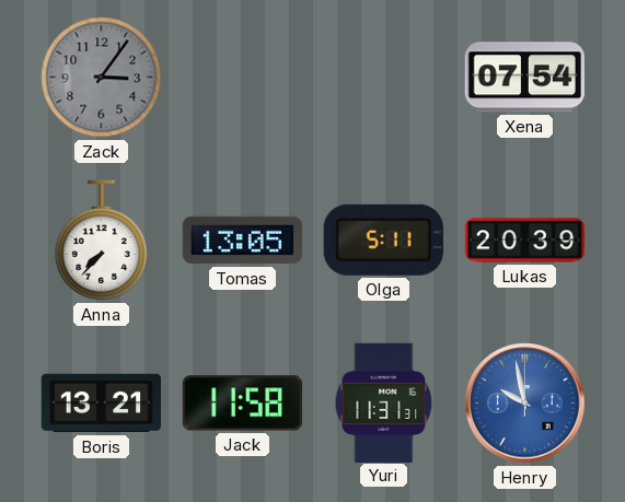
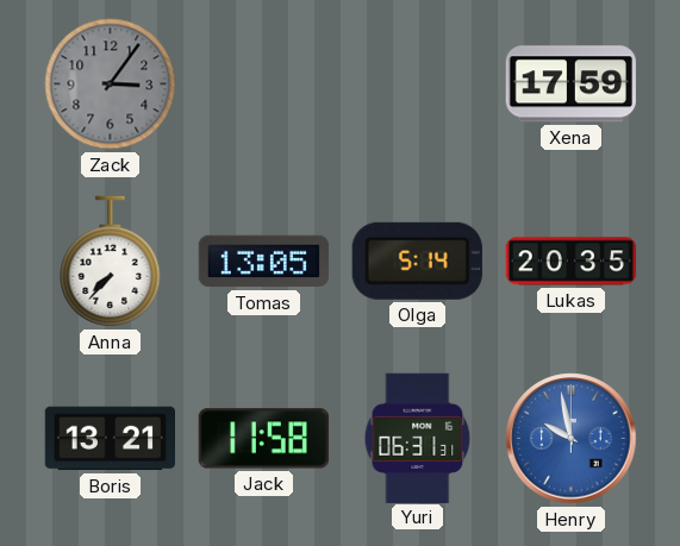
Xena: 07:54 -> 17:59
Olga: 5:11 -> 5:14
Lukas: 20:39 -> 20:35
Yuri: 11:31 -> 06:31
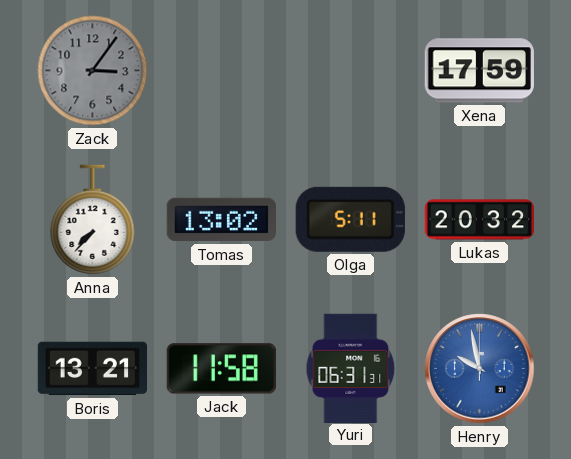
Tomas: 13:05 -> 13:02
Olga: 5:14 -> 5:11
Lukas: 20:35 -> 20:32
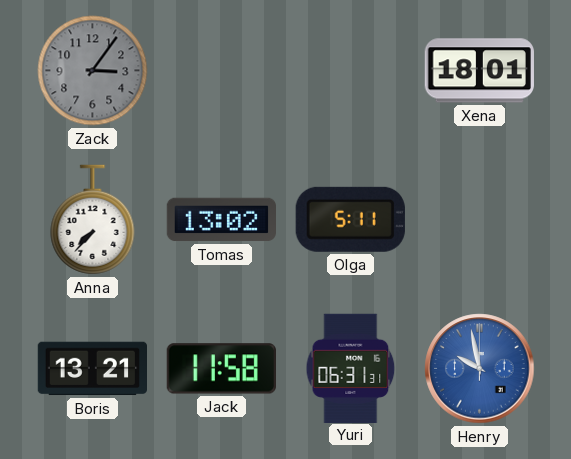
Xena: 17:59 -> 18:01
Lukas: 20:32 -> none
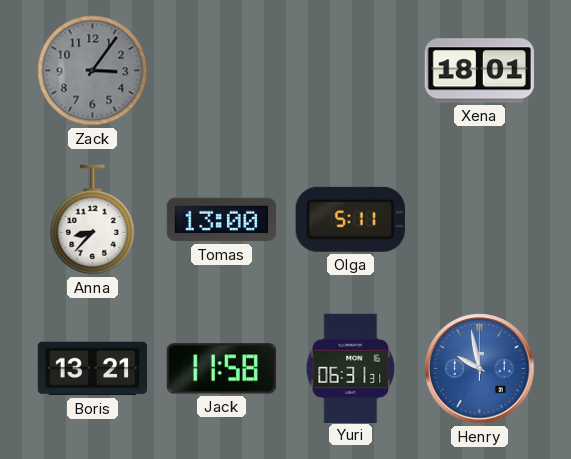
Anna: 7:37 -> 8:37
Tomas: 13:02 -> 13:00
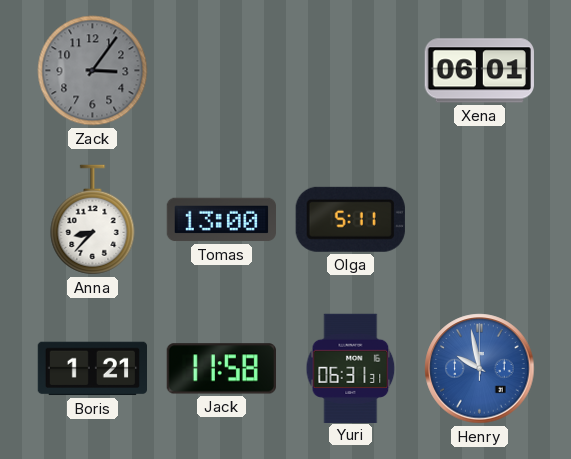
Xena: 18:01 -> 06:01
Boris: 13:21 -> 1:21
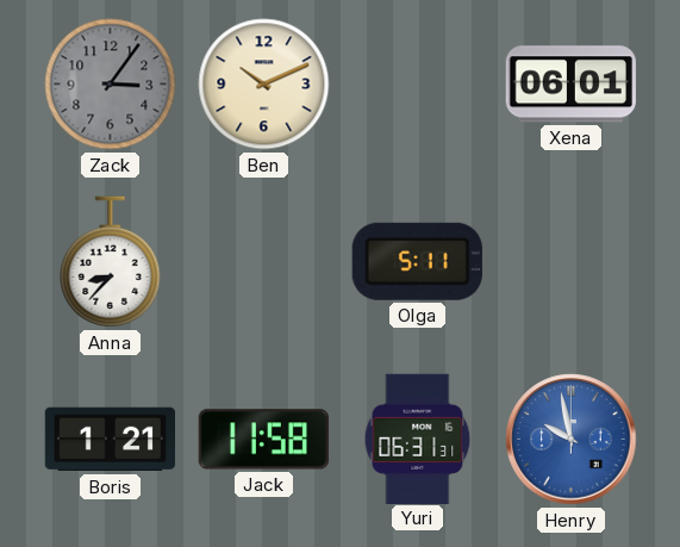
Ben: none -> 10:11
Tomas: 13:00 -> none
